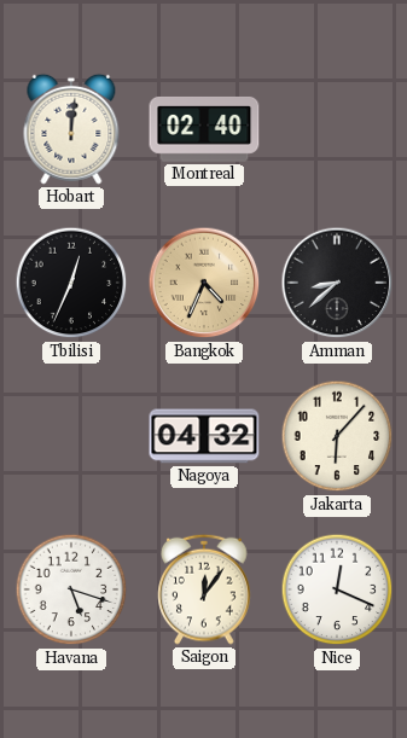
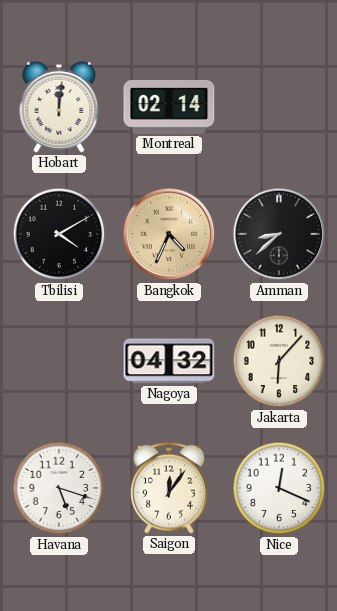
Montreal: 02:40 -> 02:14
Tbilisi: 12:34 -> 4:10
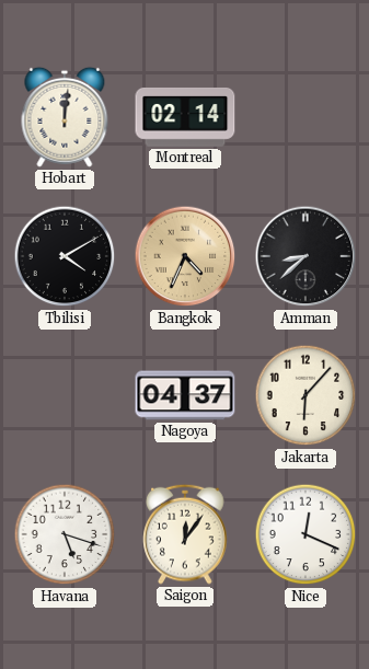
Nagoya: 04:32 -> 04:37
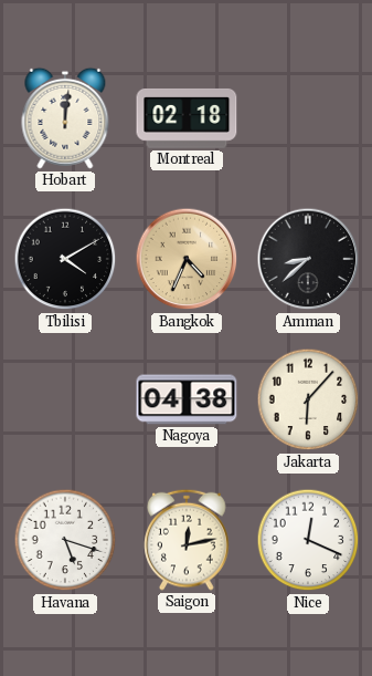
Montreal: 02:14 -> 02:18
Nagoya: 04:37 -> 04:38
Saigon: 12:06 -> 12:13
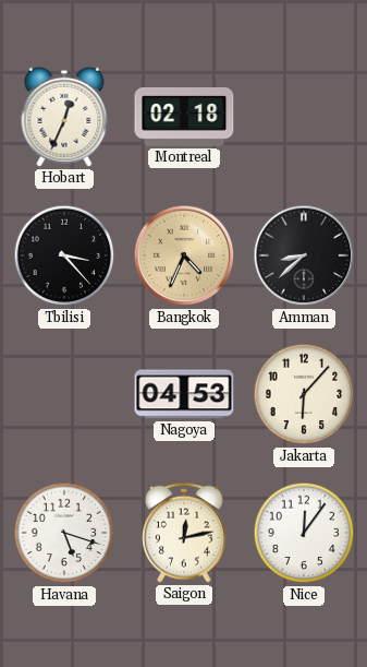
Hobart: 12:01 -> 12:34
Tbilisi: 4:10 -> 3:23
Nagoya: 04:38 -> 04:53
Nice: 12:19 -> 12:06
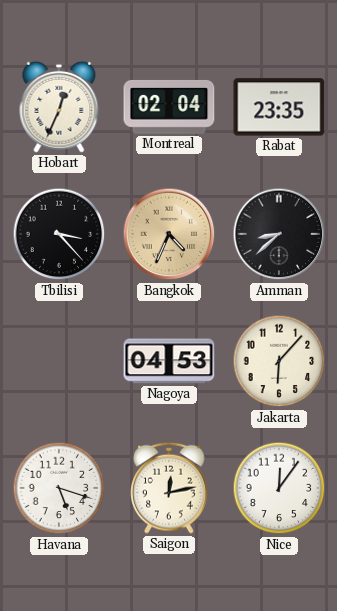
Montreal: 02:18 -> 02:04
Rabat: none -> 23:35
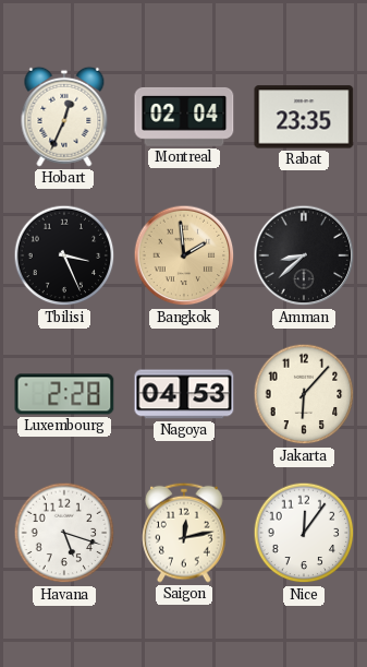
Tbilisi: 3:23 -> 3:26
Bangkok: 4:34 -> 1:59
Luxembourg: none -> 2:28
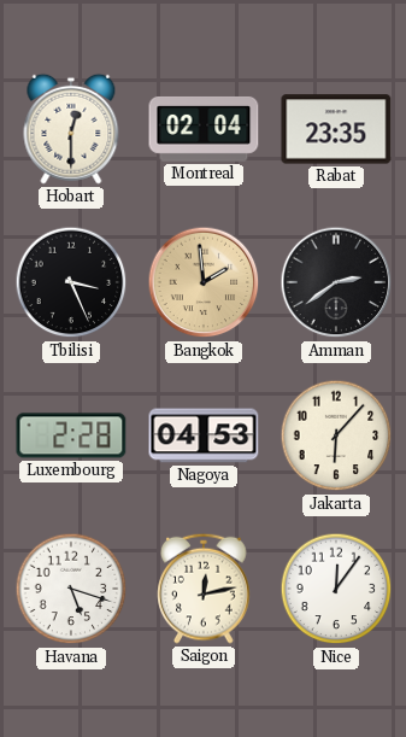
Hobart: 12:34 -> 12:30
Amman: 8:38 -> 2:39
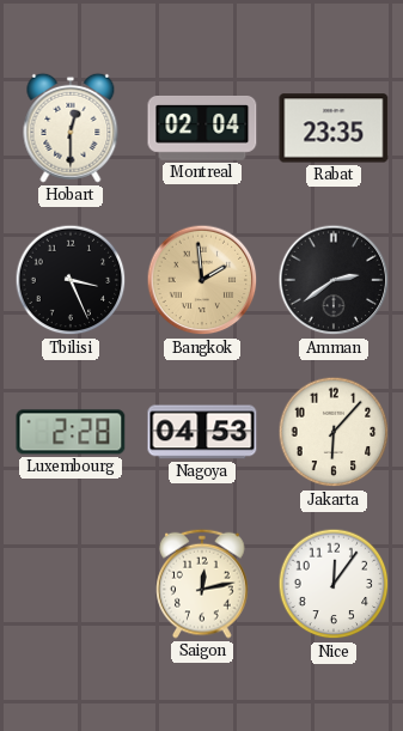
Havana: 5:18 -> none
